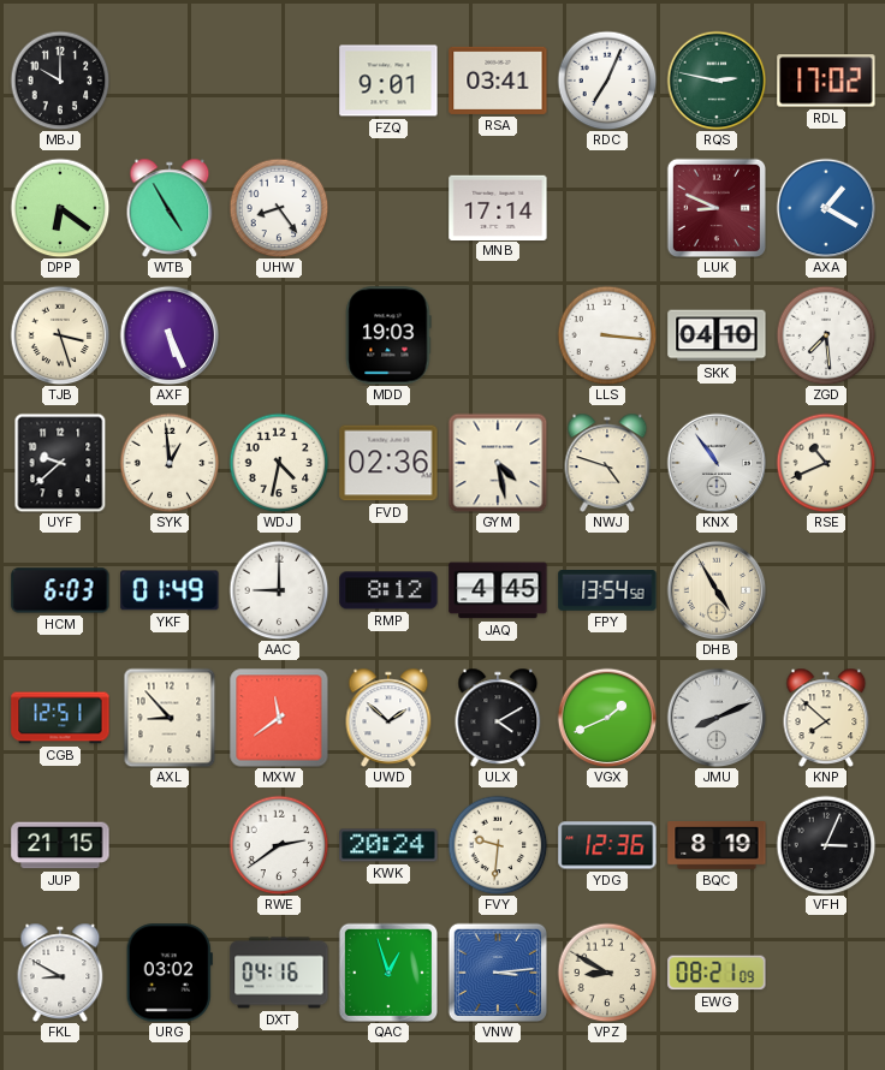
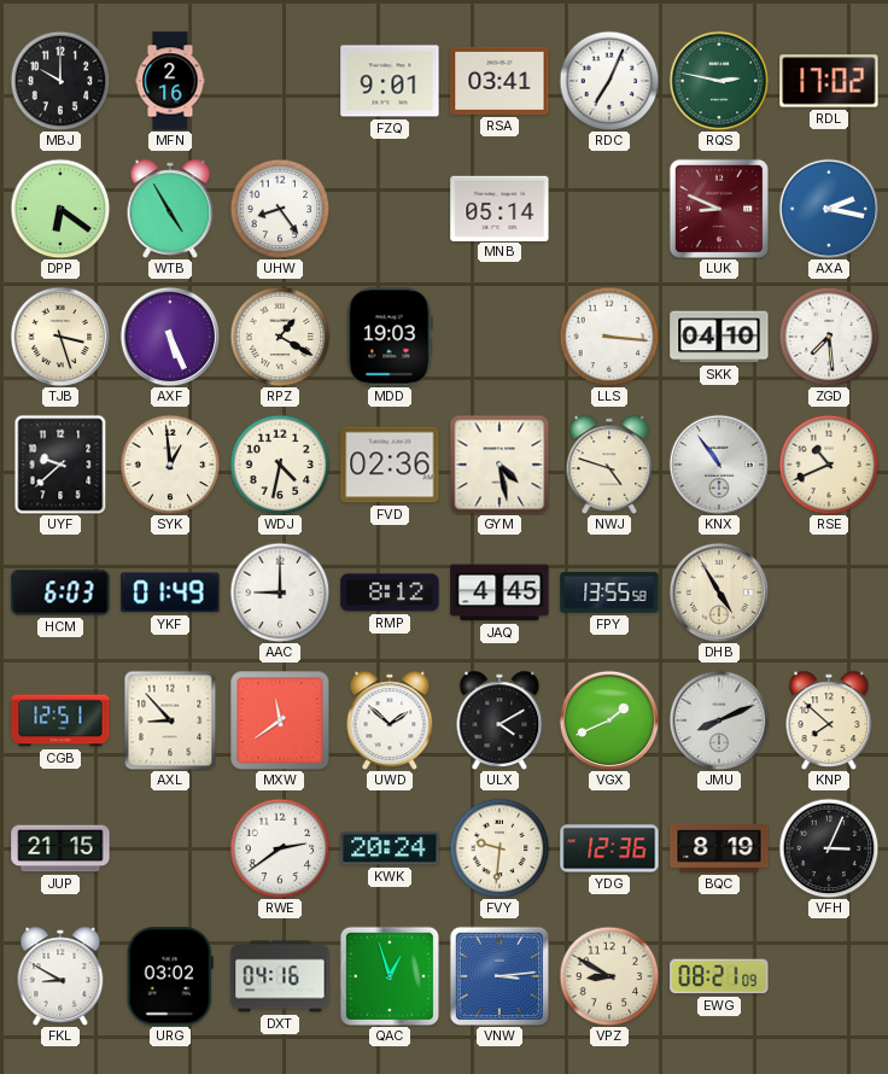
MFN: none -> 2:16
MNB: 17:14 -> 05:14
AXA: 1:20 -> 2:17
RPZ: none -> 1:20
FPY: 13:54 -> 13:55
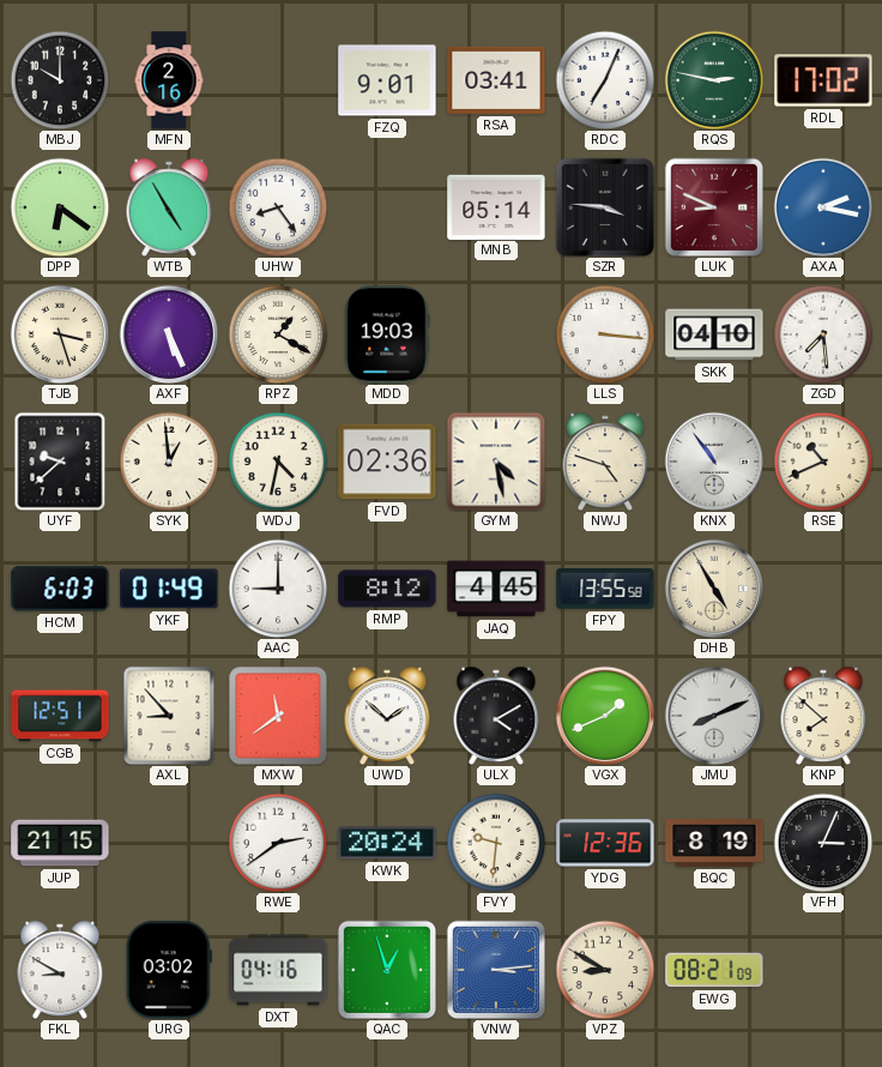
SZR: none -> 3:46
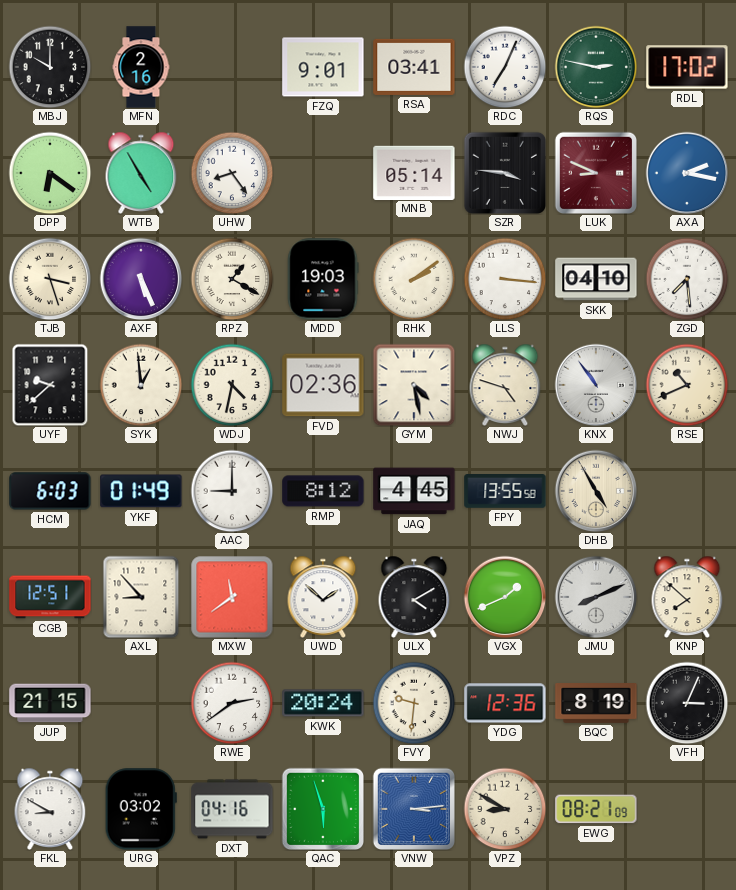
RHK: none -> 2:09
QAC: 12:57 -> 5:57
